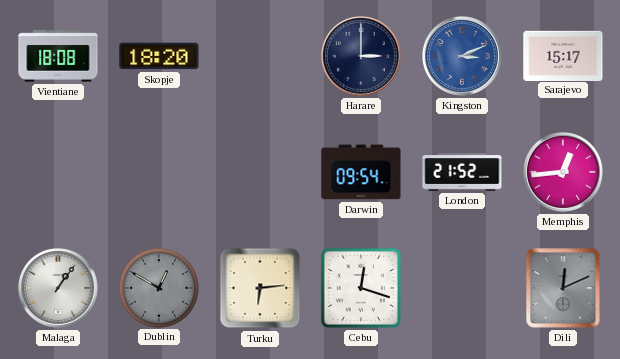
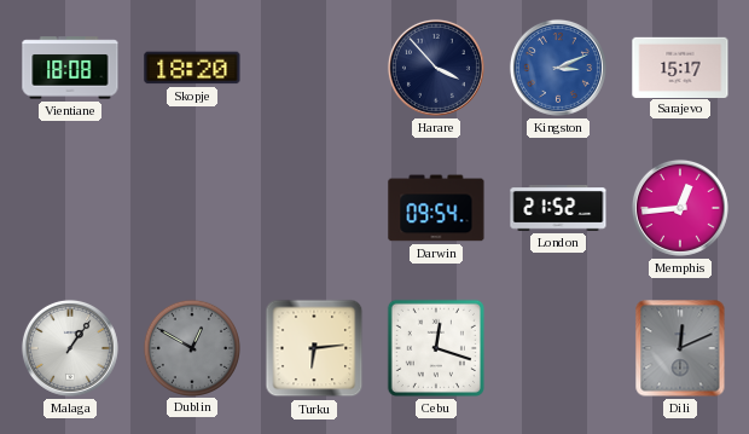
Harare: 3:00 -> 3:53
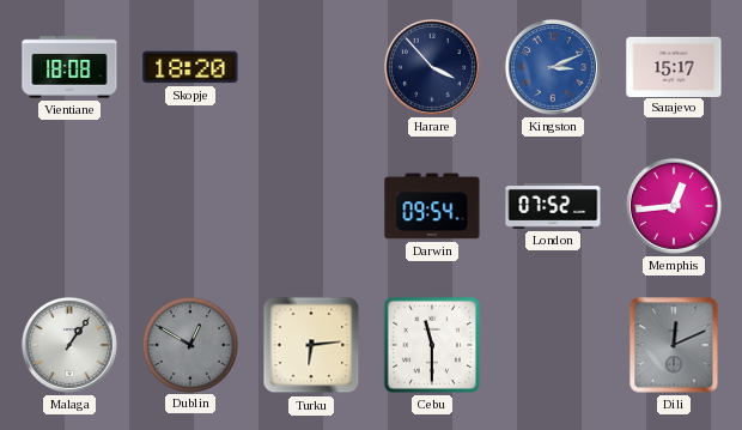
London: 21:52 -> 07:52
Cebu: 12:18 -> 11:30
